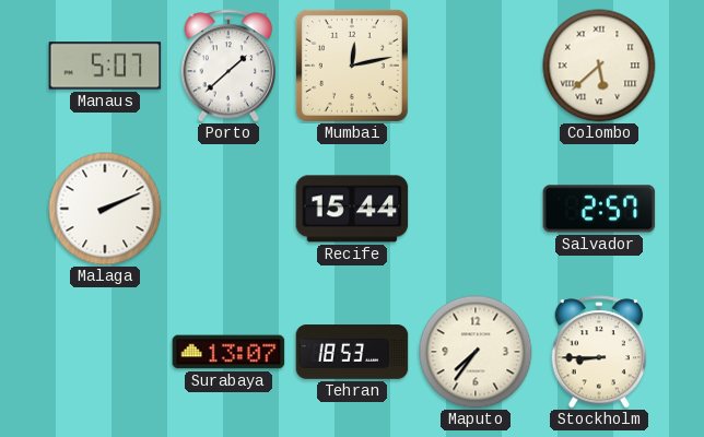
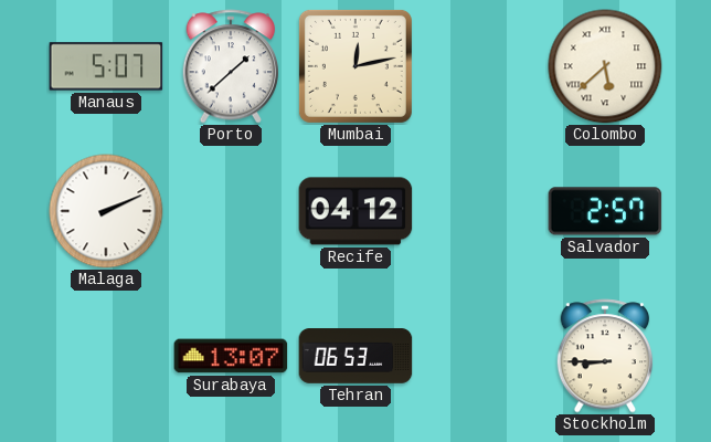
Recife: 15:44 -> 04:12
Tehran: 18:53 -> 06:53
Maputo: 7:36 -> none
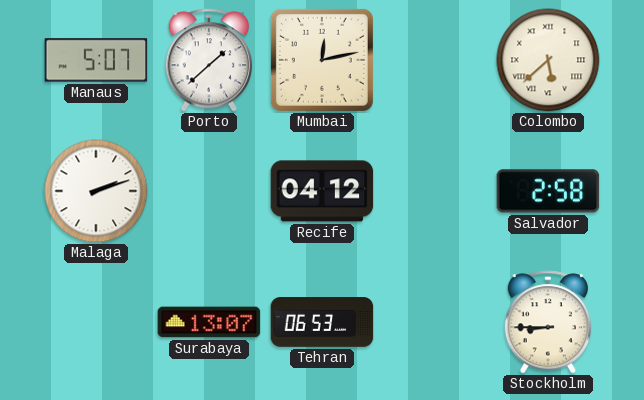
Malaga: 2:11 -> 2:12
Salvador: 2:57 -> 2:58
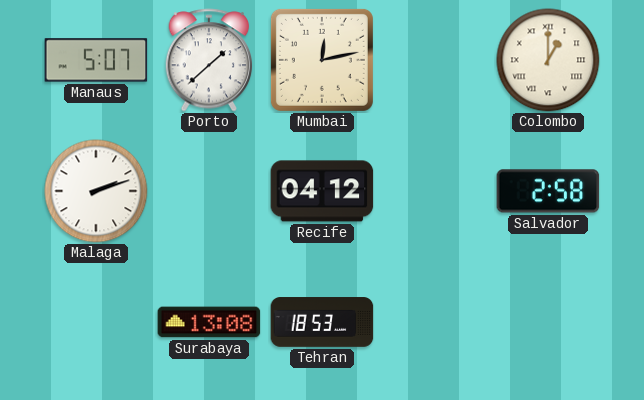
Colombo: 5:38 -> 1:00
Surabaya: 13:07 -> 13:08
Tehran: 06:53 -> 18:53
Stockholm: 8:45 -> none
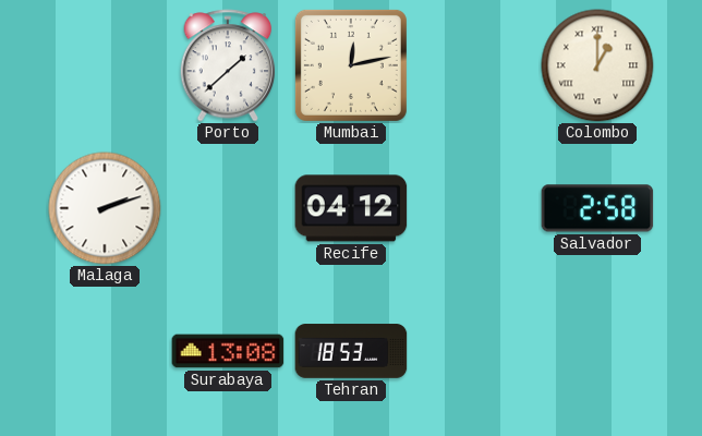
Manaus: 5:07 -> none
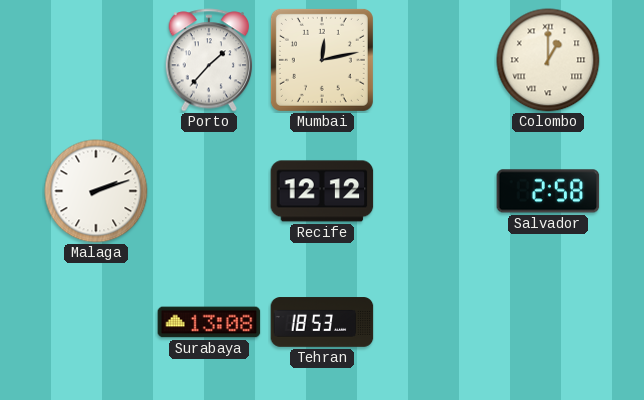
Porto: 1:38 -> 1:37
Recife: 04:12 -> 12:12
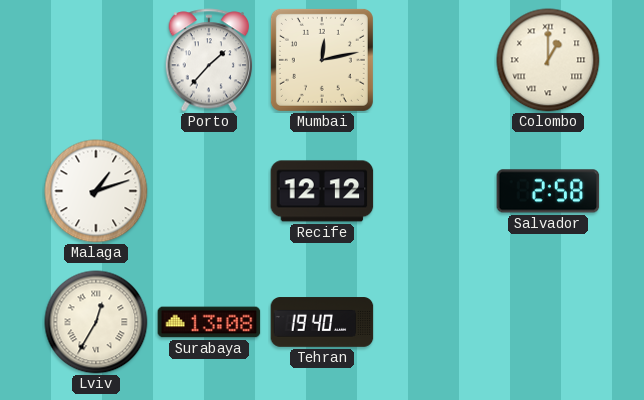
Malaga: 2:12 -> 1:12
Lviv: none -> 12:35
Tehran: 18:53 -> 19:40
